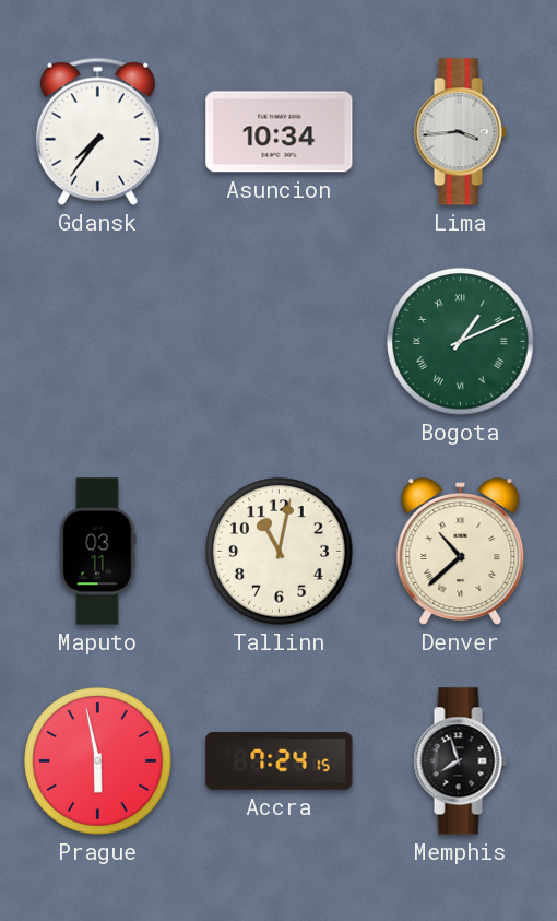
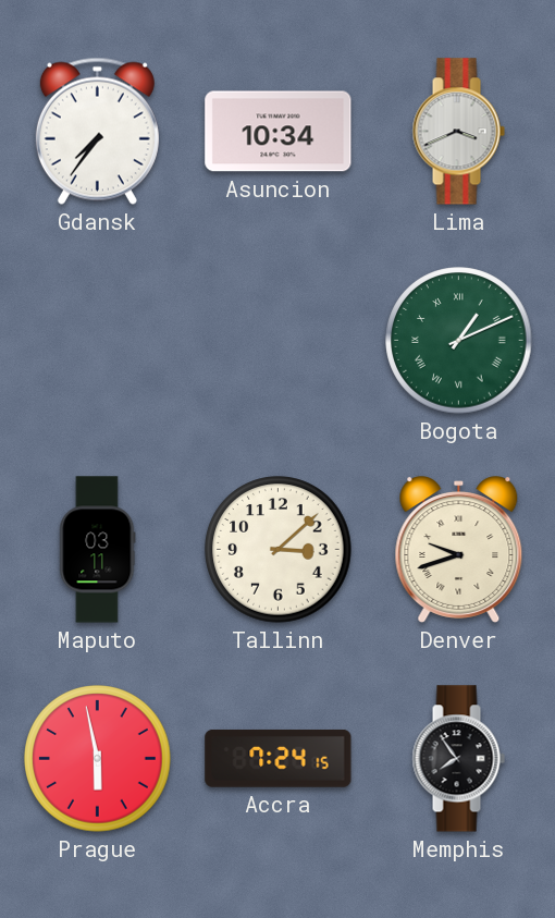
Lima: 3:44 -> 3:41
Tallinn: 11:02 -> 3:08
Denver: 10:38 -> 9:42
Memphis: 7:57 -> 7:54
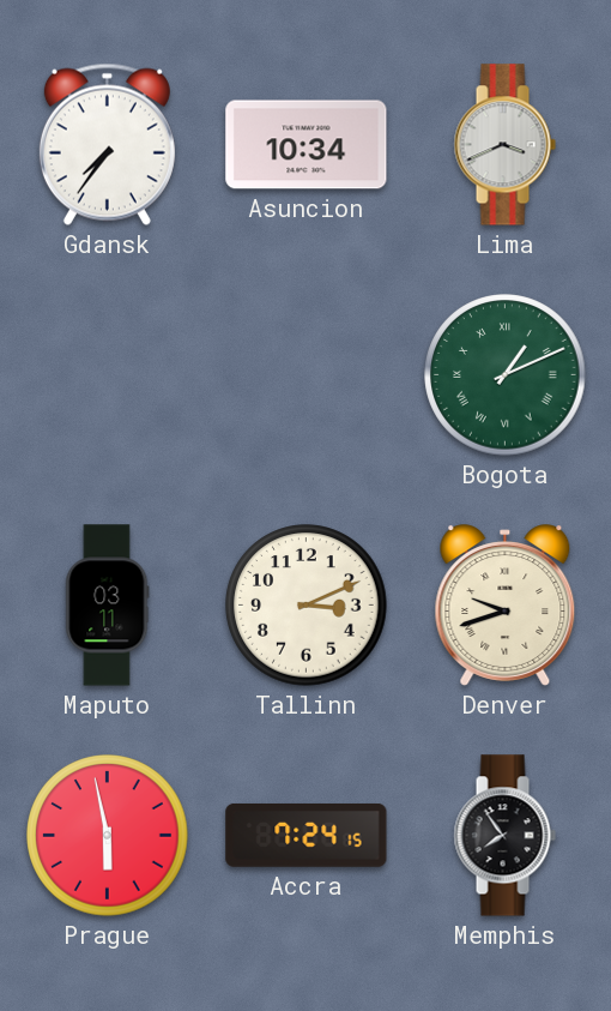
Tallinn: 3:08 -> 3:11
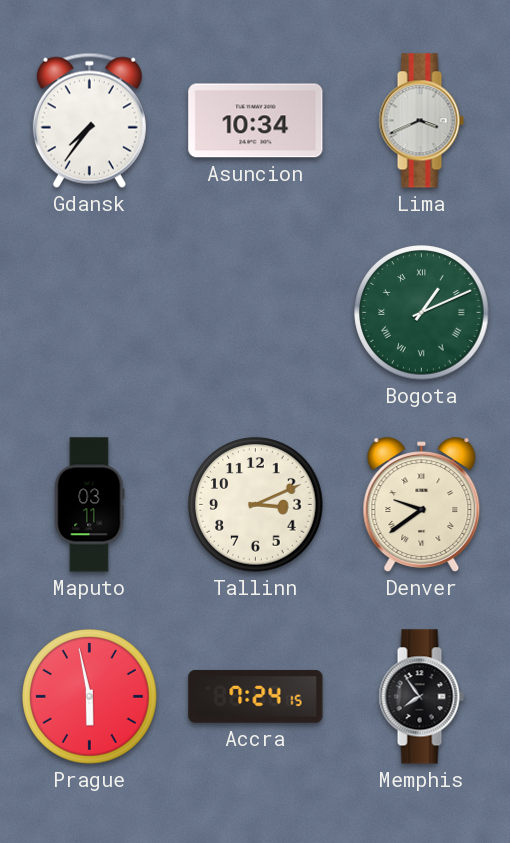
Denver: 9:42 -> 9:39
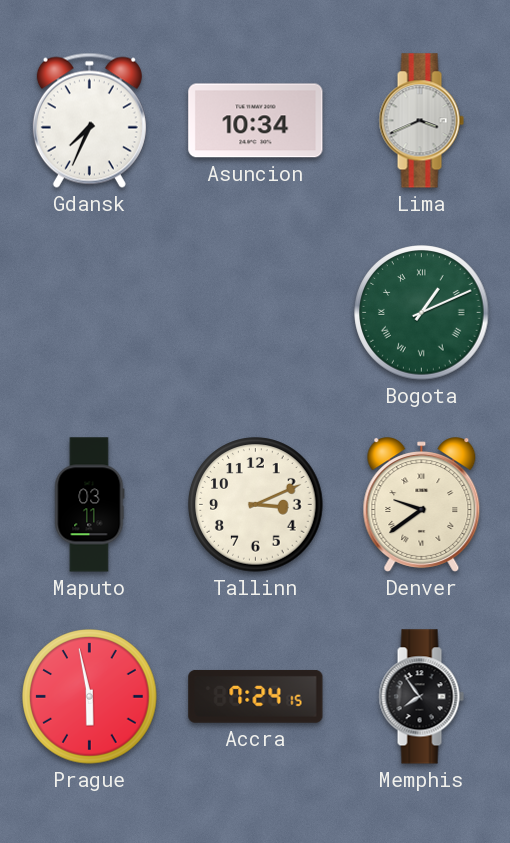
Gdansk: 7:36 -> 7:34
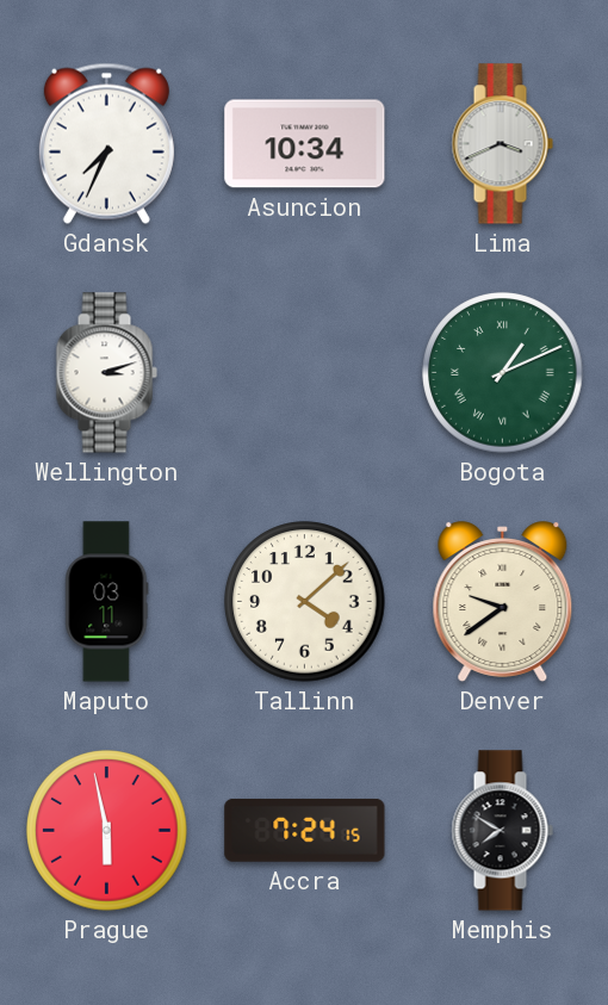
Wellington: none -> 3:12
Tallinn: 3:11 -> 4:08
Memphis: 7:54 -> 7:50
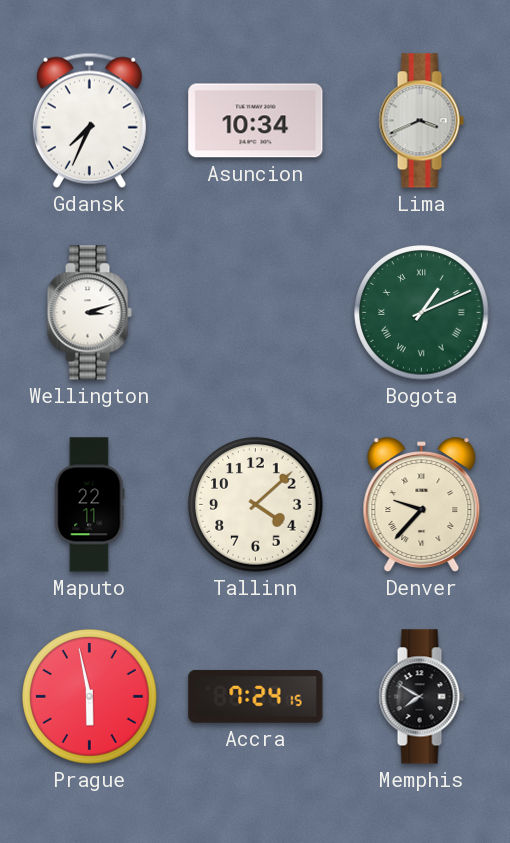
Maputo: 03:11 -> 22:11
Denver: 9:39 -> 9:37
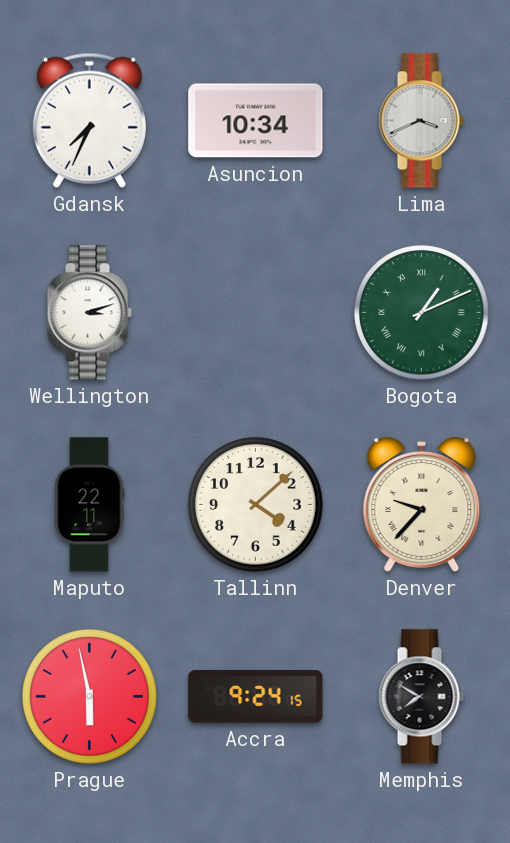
Accra: 7:24 -> 9:24
